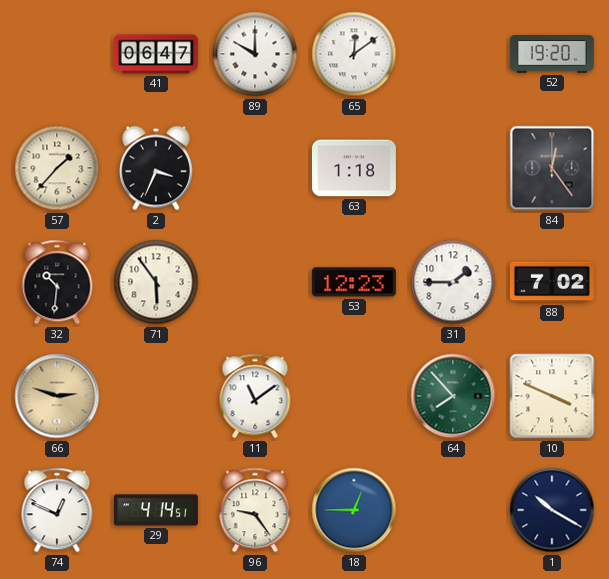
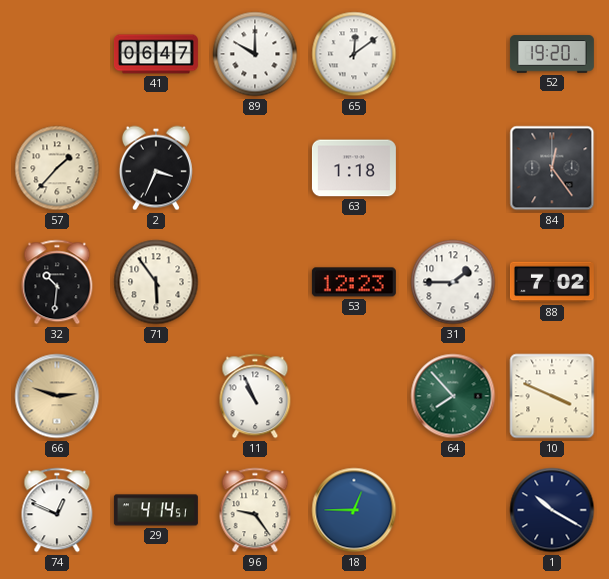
11: 11:09 -> 10:56
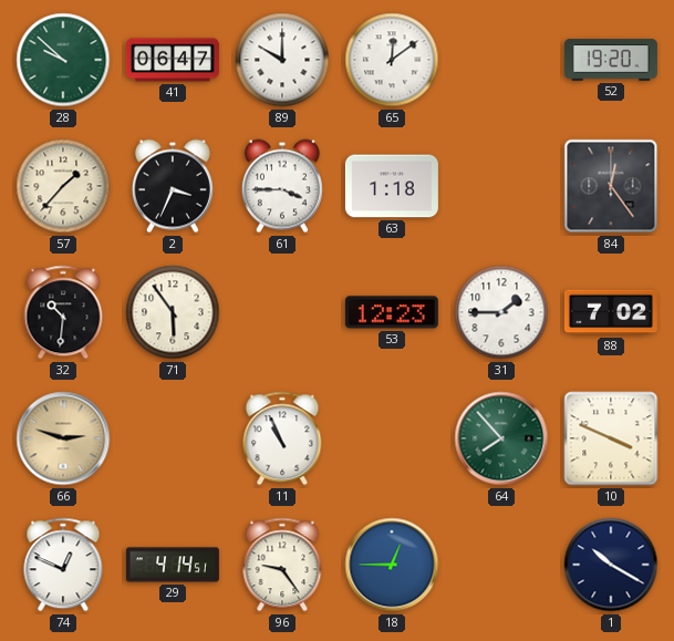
28: none -> 9:52
61: none -> 3:45
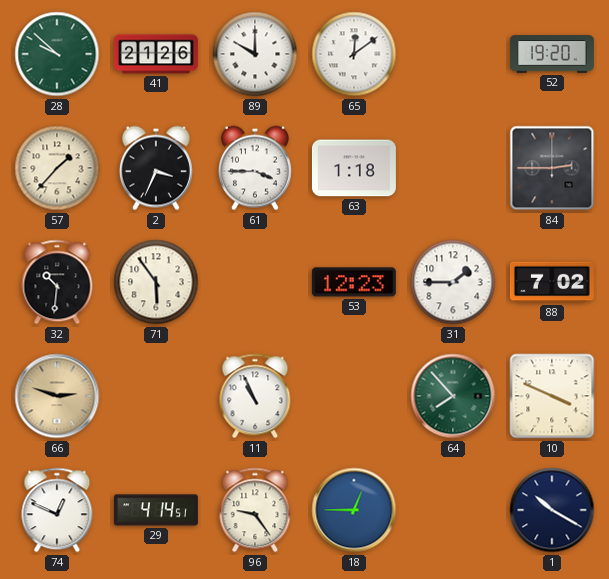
41: 06:47 -> 21:26
84: 12:24 -> 2:45
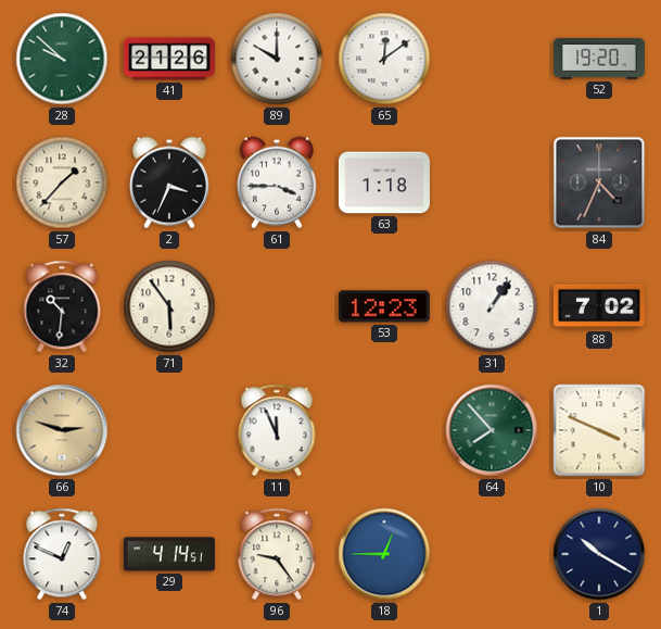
84: 2:45 -> 4:34
31: 1:45 -> 1:06
11: 10:56 -> 11:56
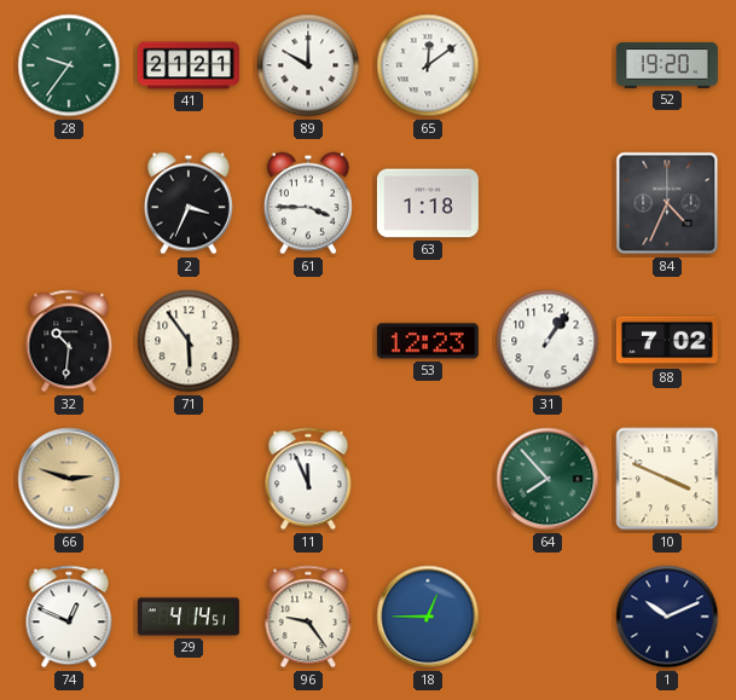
28: 9:52 -> 9:36
41: 21:26 -> 21:21
57: 1:37 -> none
1: 10:20 -> 10:11
